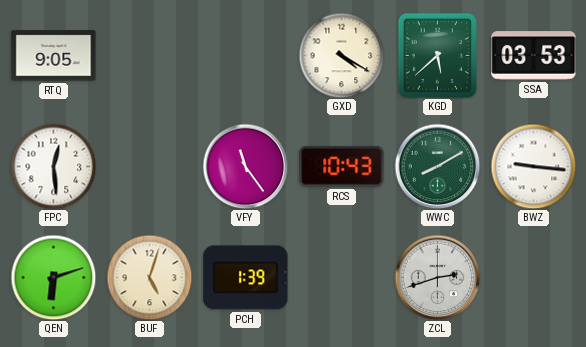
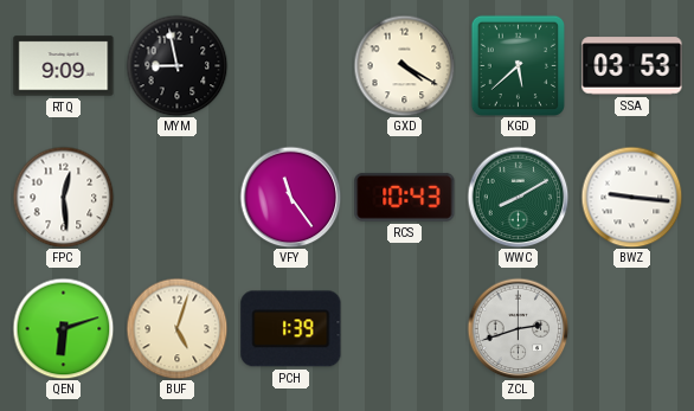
RTQ: 9:05 -> 9:09
MYM: none -> 8:58
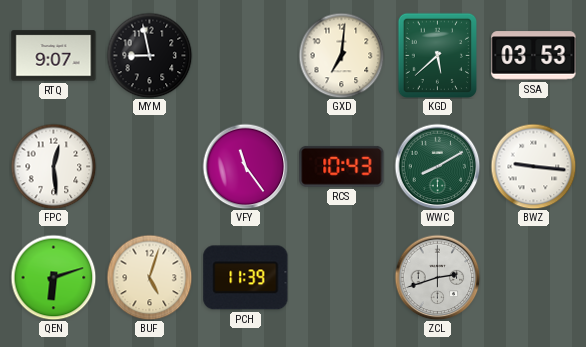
RTQ: 9:09 -> 9:07
GXD: 4:20 -> 7:01
PCH: 1:39 -> 11:39
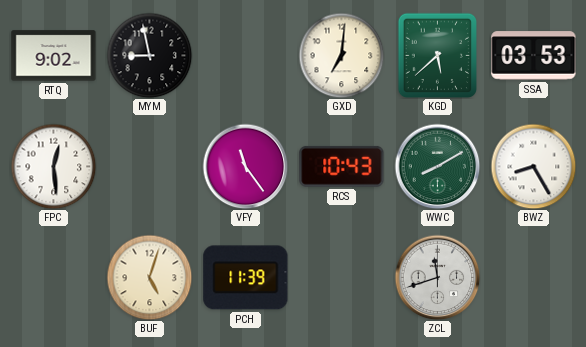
RTQ: 9:07 -> 9:02
BWZ: 9:16 -> 8:25
QEN: 6:12 -> none
ZCL: 2:42 -> 11:42
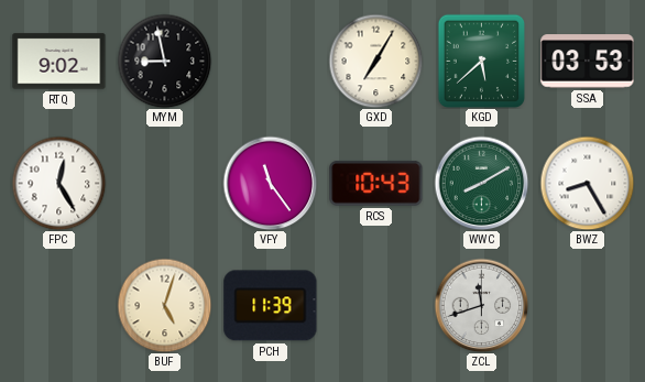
GXD: 7:01 -> 7:05
FPC: 12:29 -> 12:25
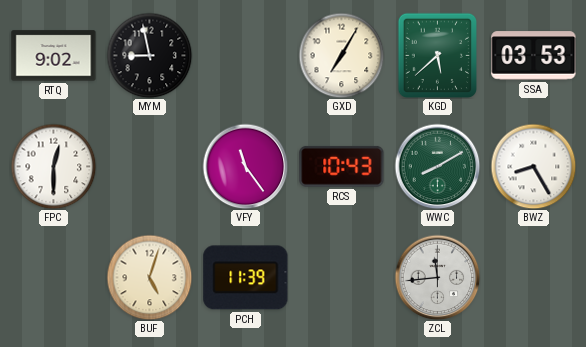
FPC: 12:25 -> 12:30
ZCL: 11:42 -> 11:44
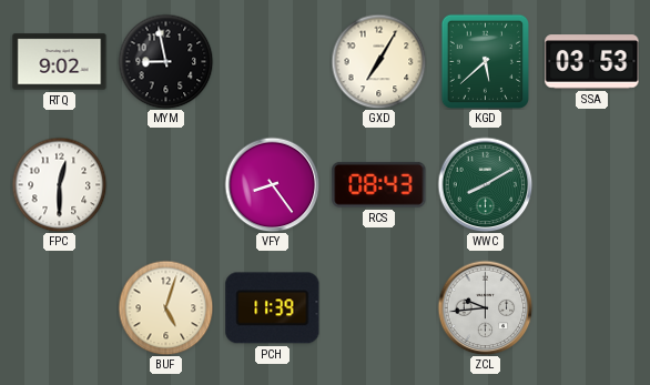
VFY: 11:24 -> 8:24
RCS: 10:43 -> 08:43
BWZ: 8:25 -> none
ZCL: 11:44 -> 9:44
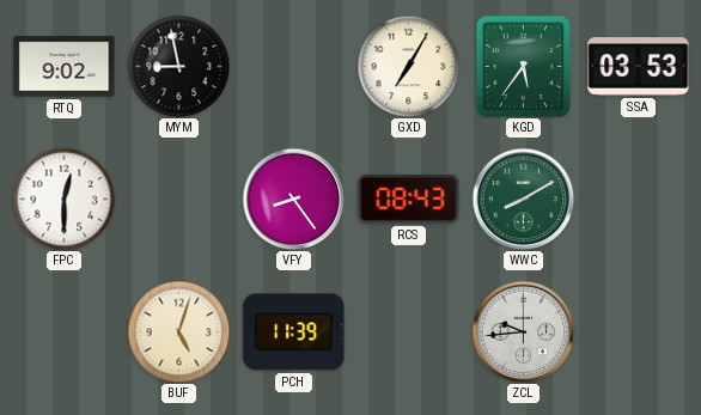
KGD: 5:38 -> 5:36
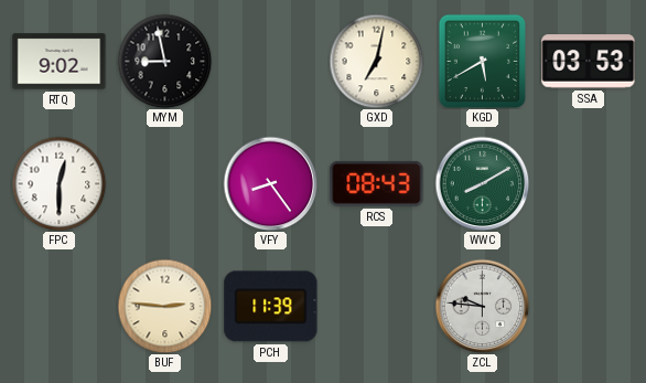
GXD: 7:05 -> 7:02
KGD: 5:36 -> 5:40
BUF: 5:03 -> 2:46
ZCL: 9:44 -> 9:46
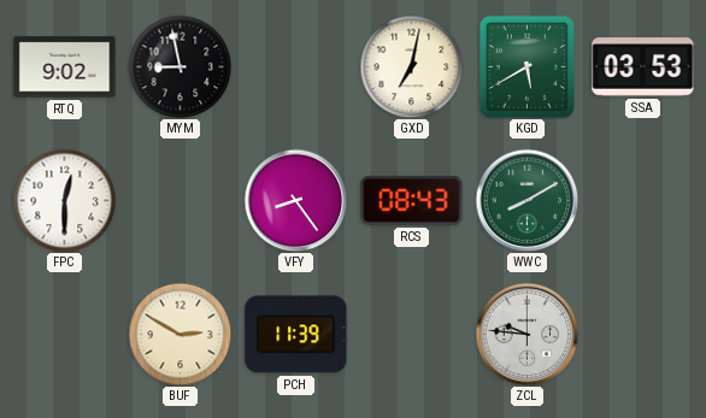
BUF: 2:46 -> 2:50
